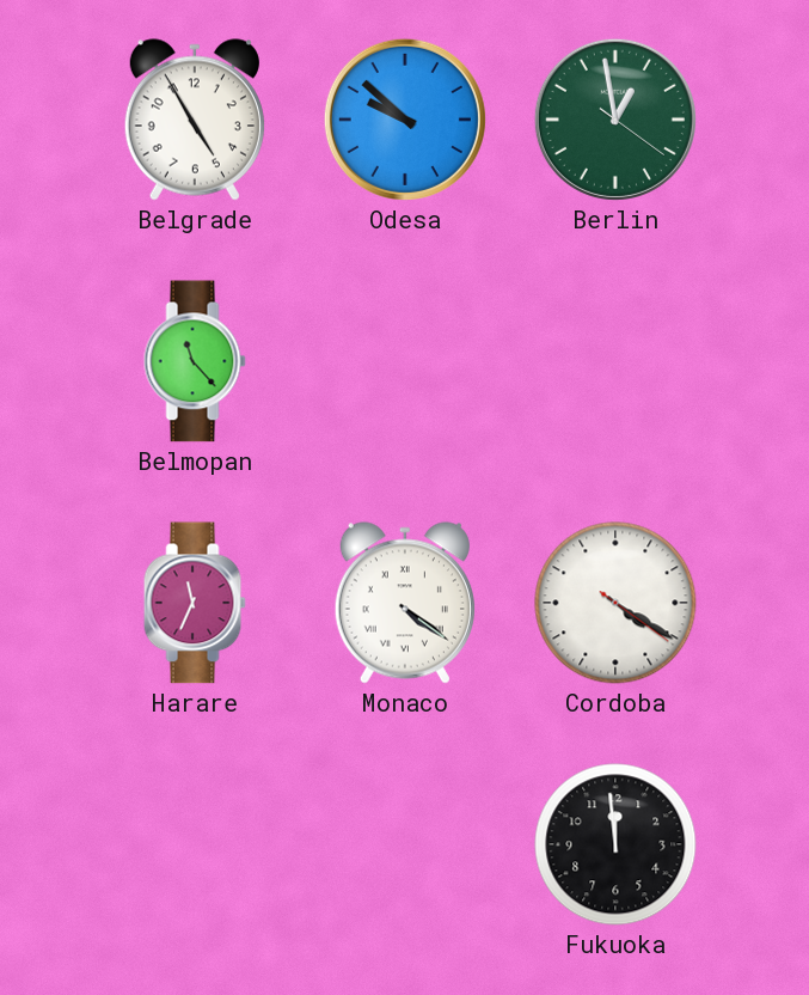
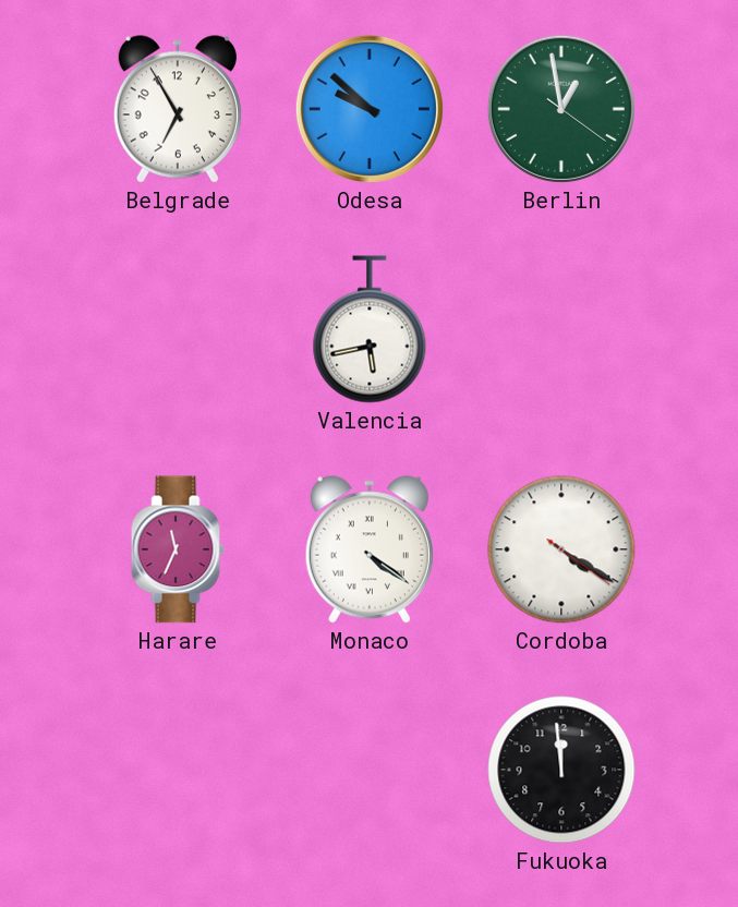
Belgrade: 4:55 -> 6:55
Belmopan: 11:23 -> none
Valencia: none -> 5:43
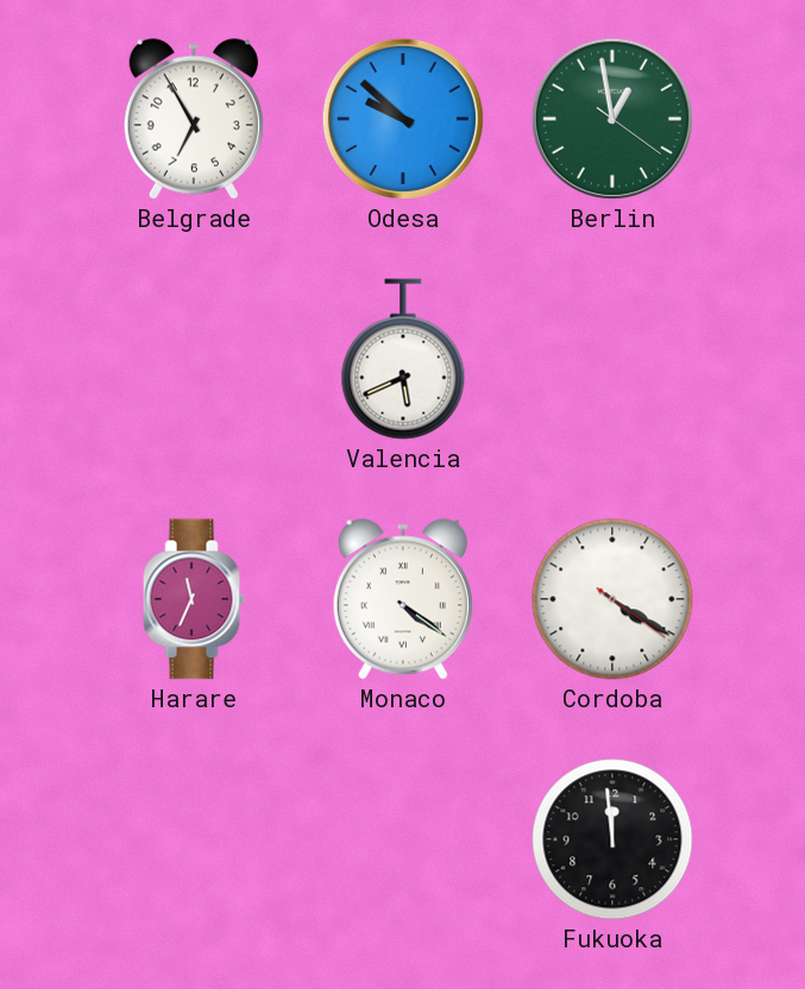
Valencia: 5:43 -> 5:41
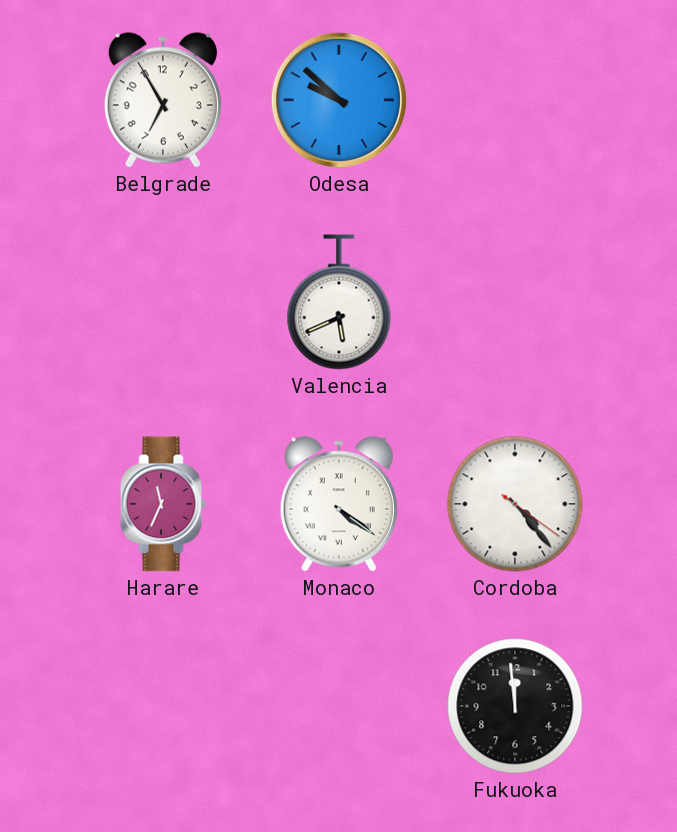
Berlin: 12:58 -> none
Cordoba: 4:20 -> 4:23
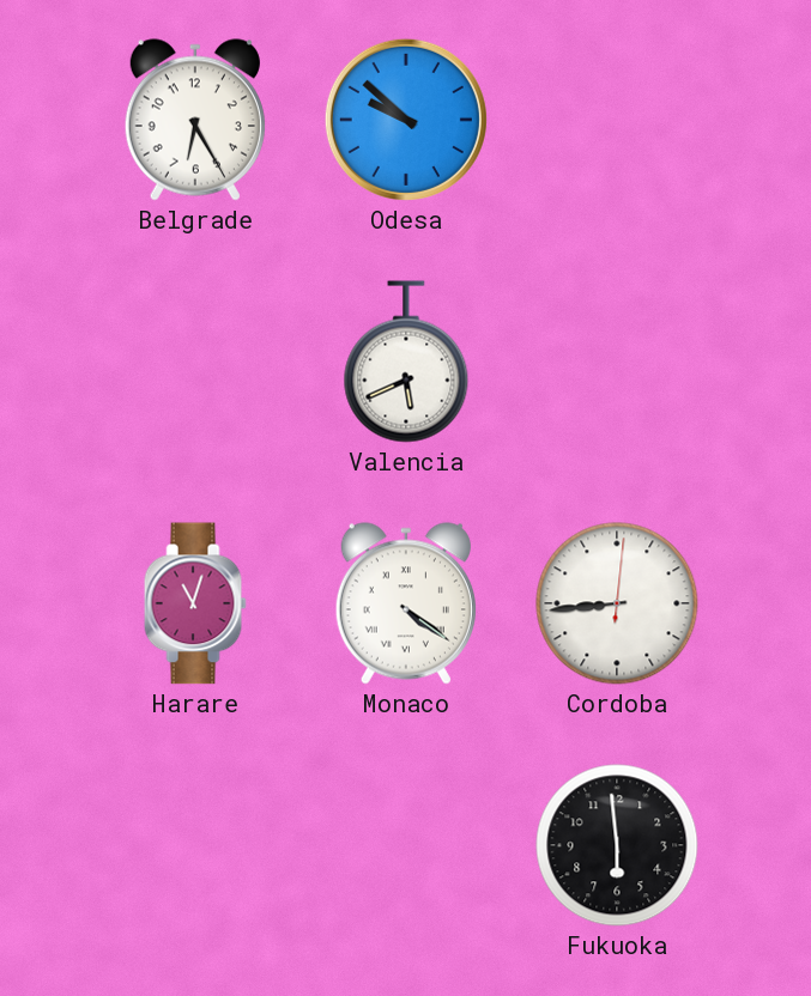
Belgrade: 6:55 -> 6:25
Harare: 11:34 -> 11:03
Cordoba: 4:23 -> 8:44
Fukuoka: 11:59 -> 5:59
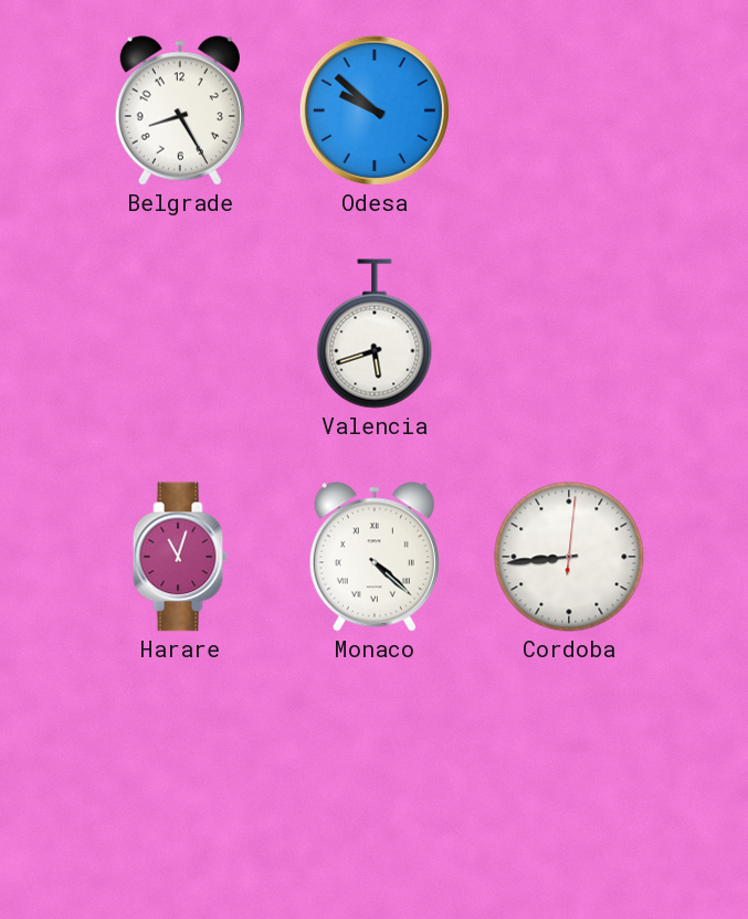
Belgrade: 6:25 -> 8:25
Valencia: 5:41 -> 5:42
Monaco: 4:21 -> 4:22
Fukuoka: 5:59 -> none
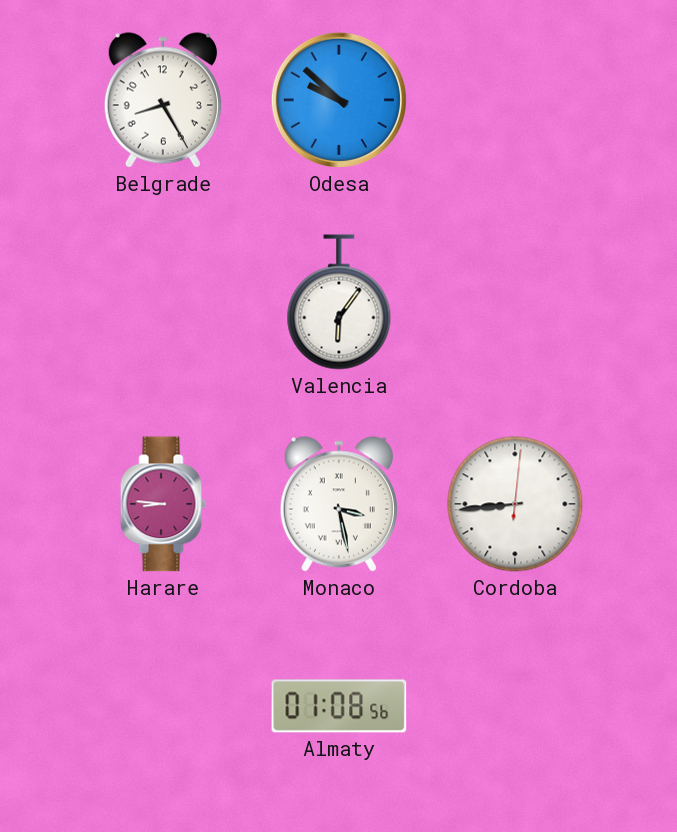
Valencia: 5:42 -> 6:06
Harare: 11:03 -> 8:46
Monaco: 4:22 -> 3:28
Almaty: none -> 01:08
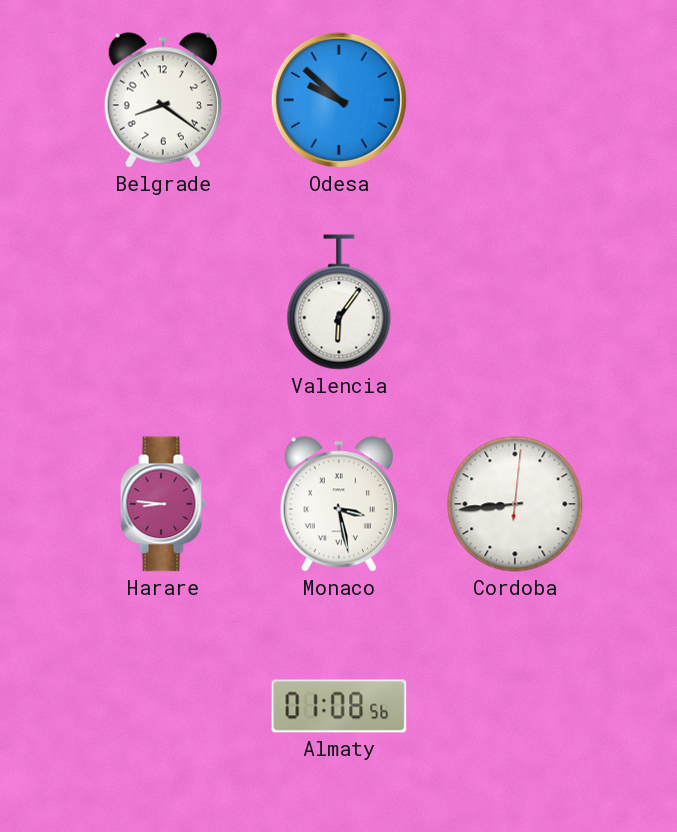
Belgrade: 8:25 -> 8:21
